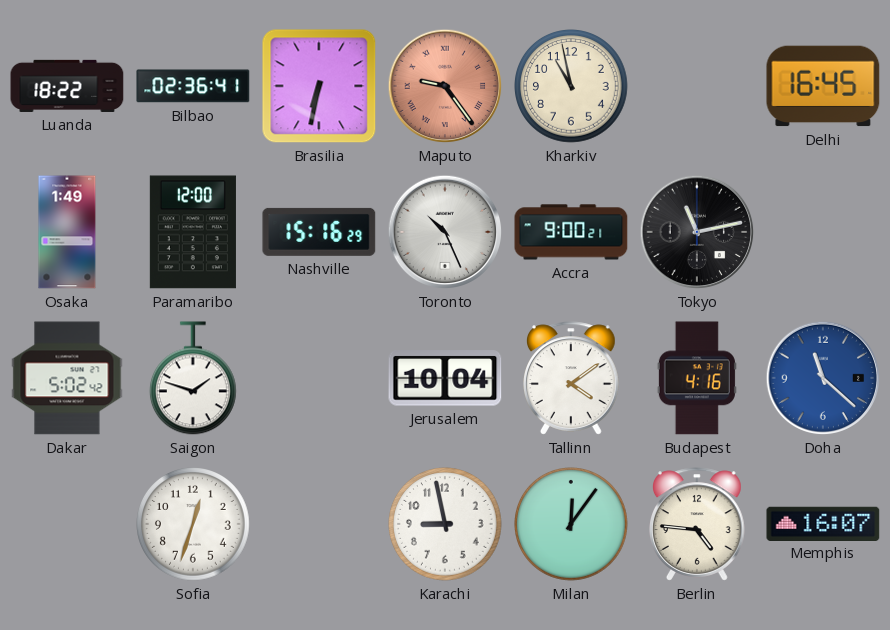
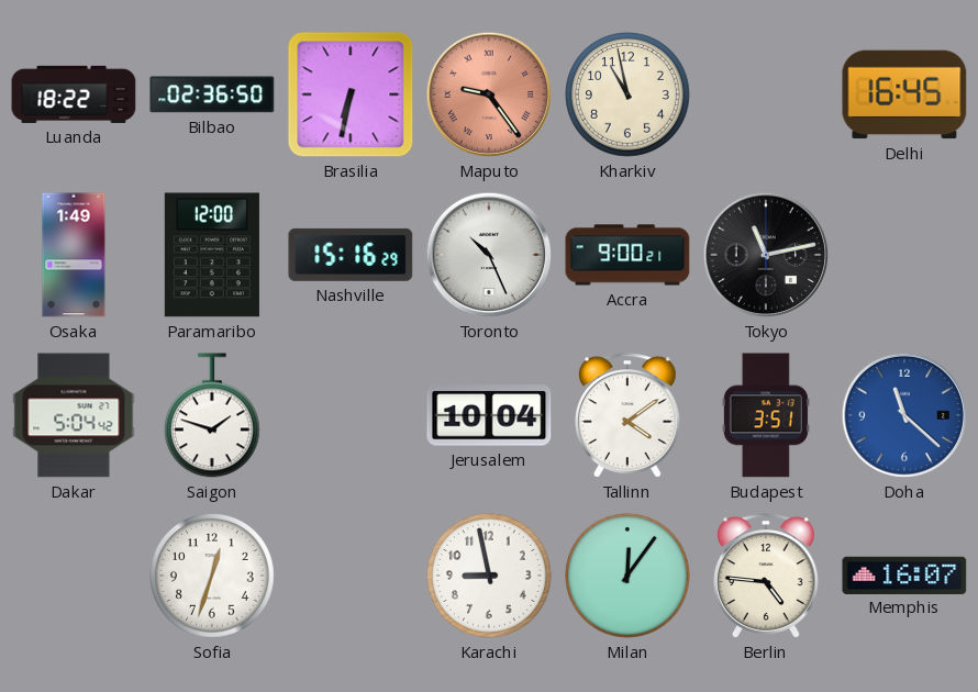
Bilbao: 02:36:41 -> 02:36:50
Dakar: 5:02 -> 5:04
Budapest: 4:16 -> 3:51
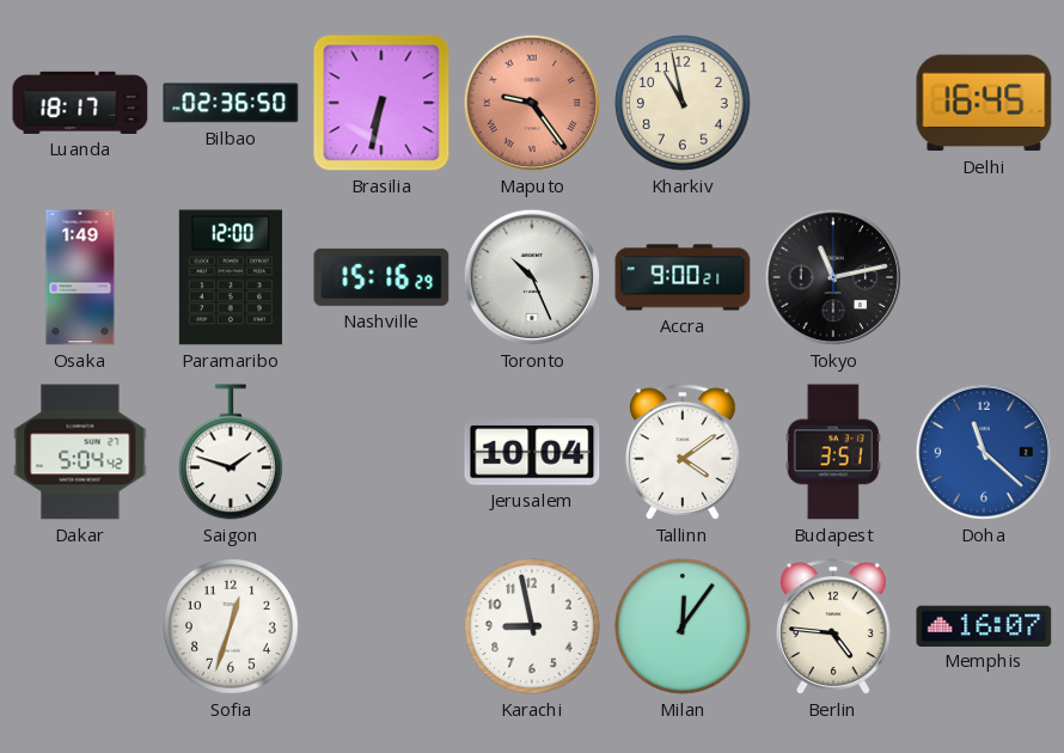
Luanda: 18:22 -> 18:17
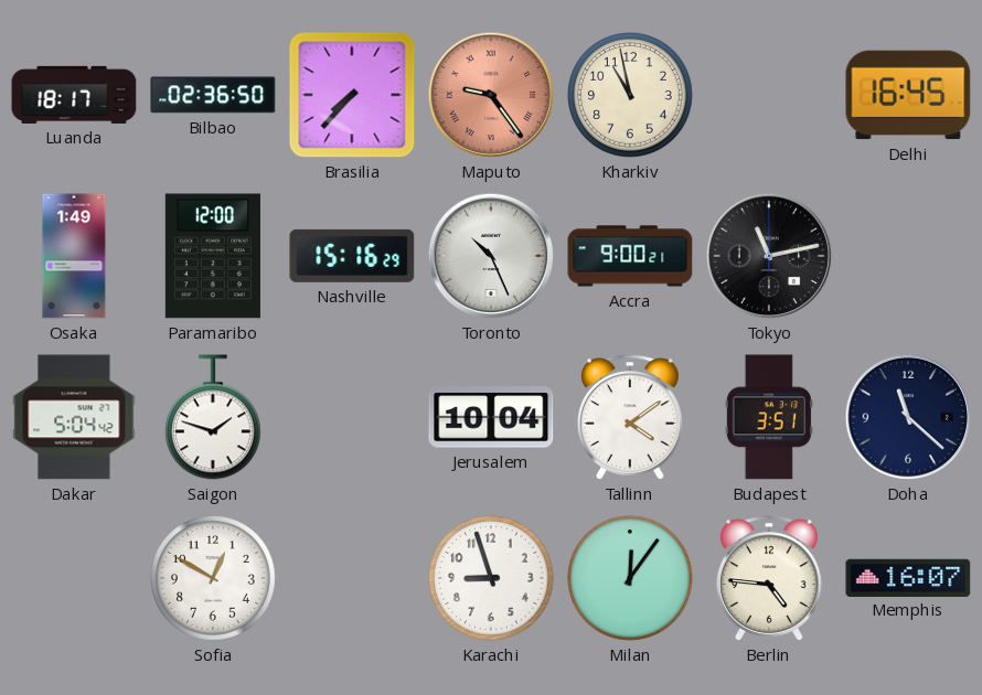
Brasilia: 6:32 -> 7:37
Doha dial: blue -> navy
Sofia: 12:33 -> 12:50
Karachi: 8:58 -> 8:57
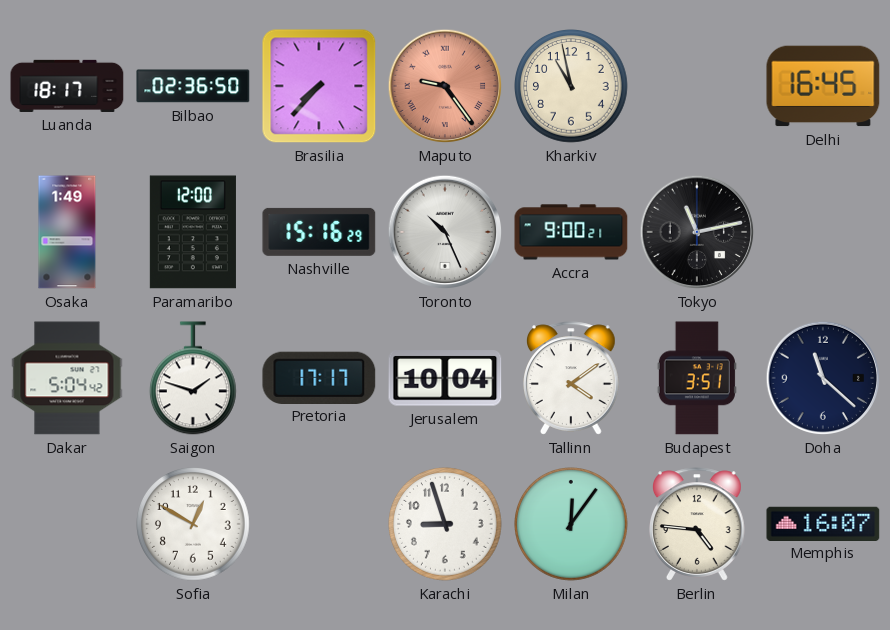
Pretoria: none -> 17:17
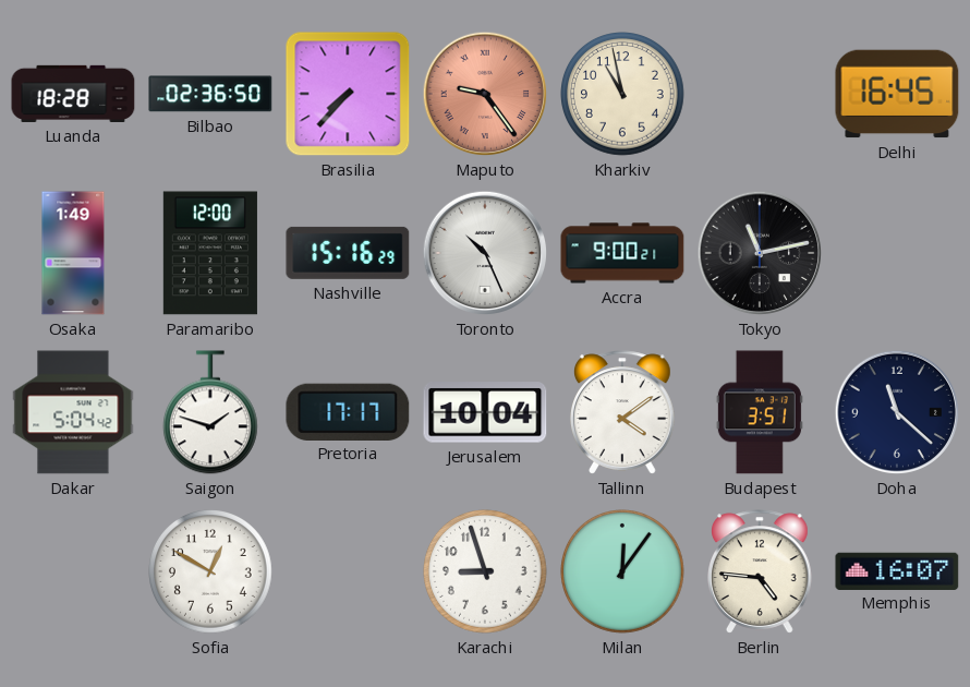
Luanda: 18:17 -> 18:28
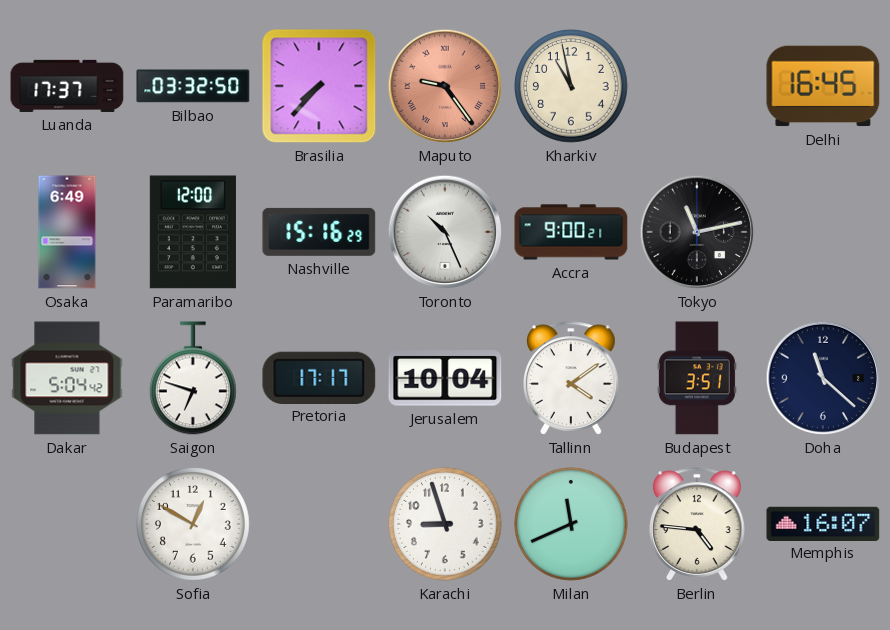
Luanda: 18:28 -> 17:37
Bilbao: 02:36 -> 03:32
Osaka: 1:49 -> 6:49
Saigon: 1:48 -> 6:48
Milan: 12:06 -> 11:41
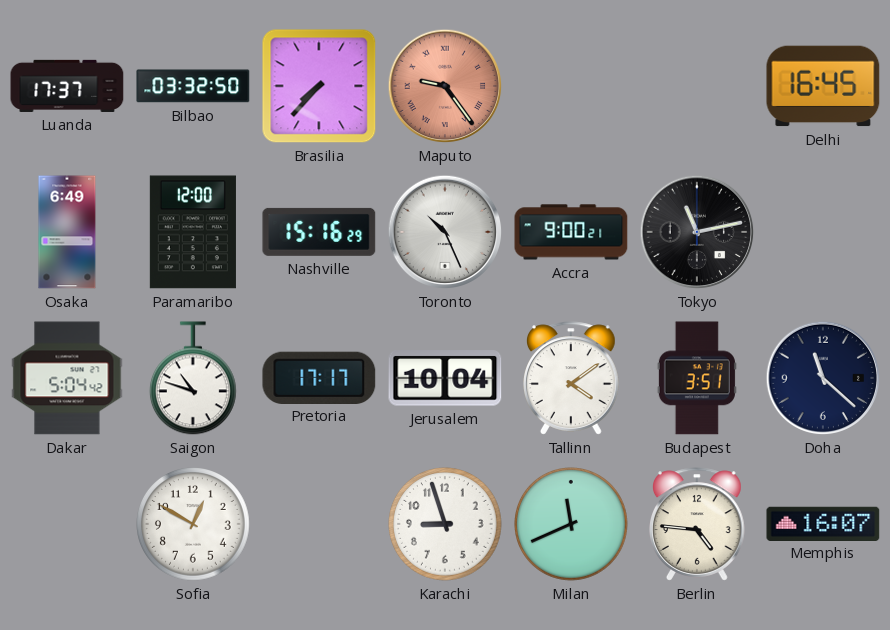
Kharkiv: 10:58 -> none
Saigon: 6:48 -> 10:48
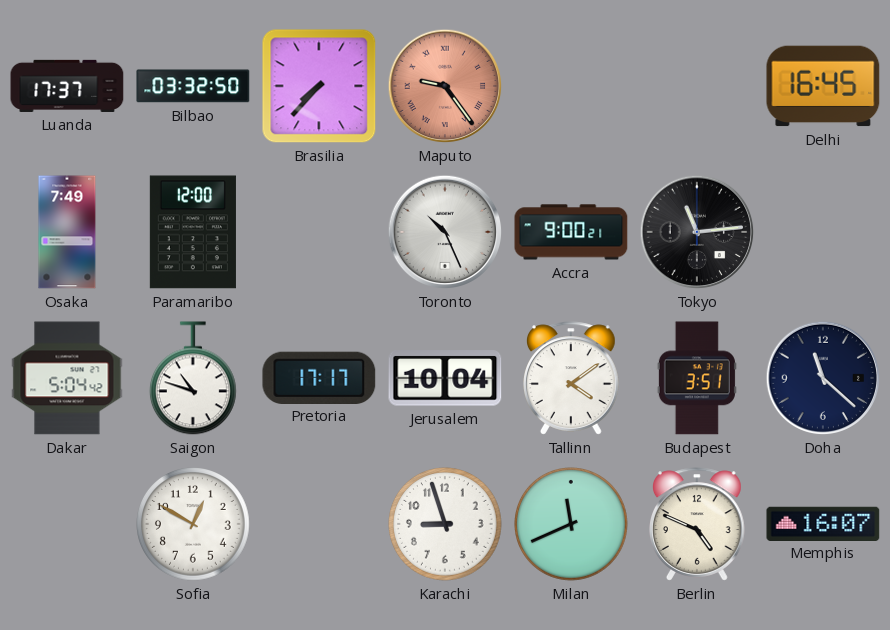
Osaka: 6:49 -> 7:49
Nashville: 15:16 -> none
Tokyo: 11:13 -> 11:14
Berlin: 4:46 -> 4:49
